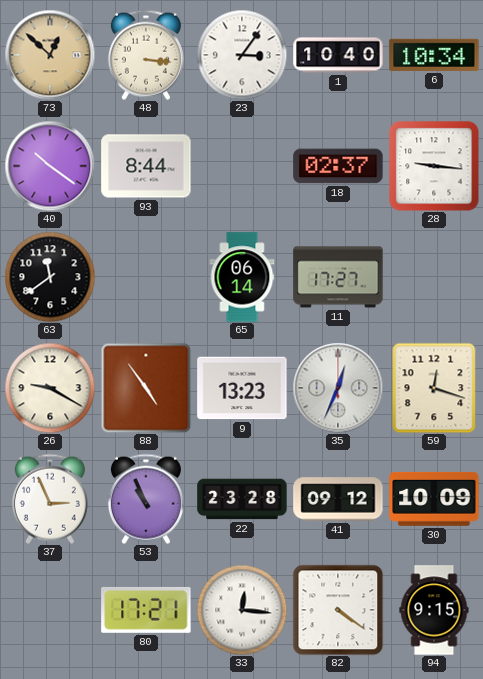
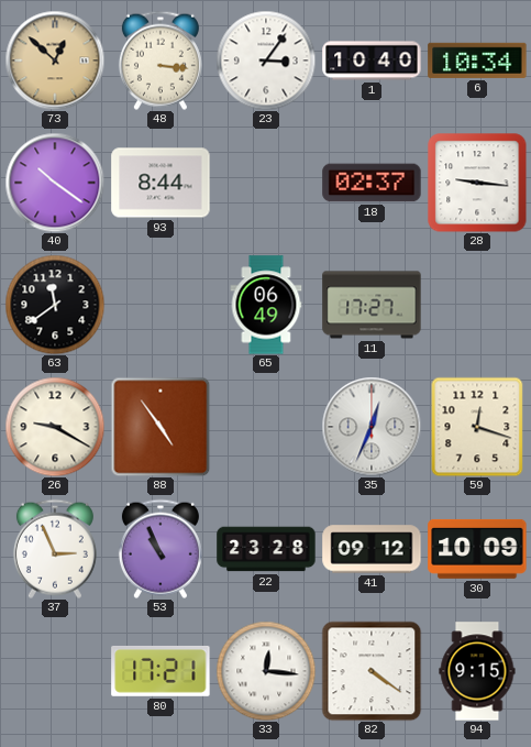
65: 06:14 -> 06:49
9: 13:23 -> none
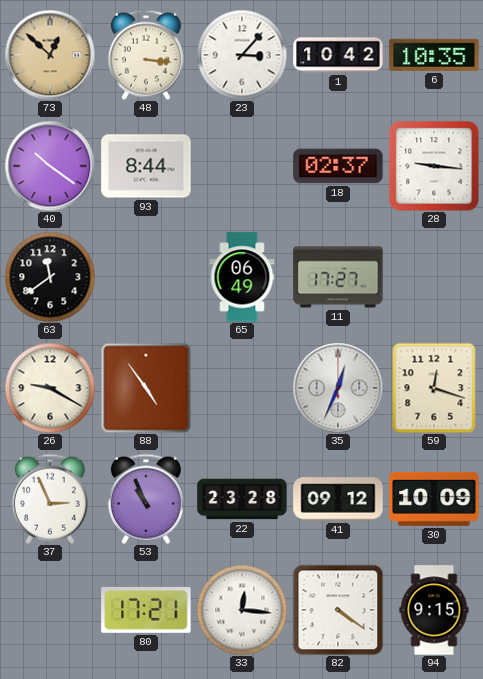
23: 3:06 -> 3:07
1: 10:40 -> 10:42
6: 10:34 -> 10:35
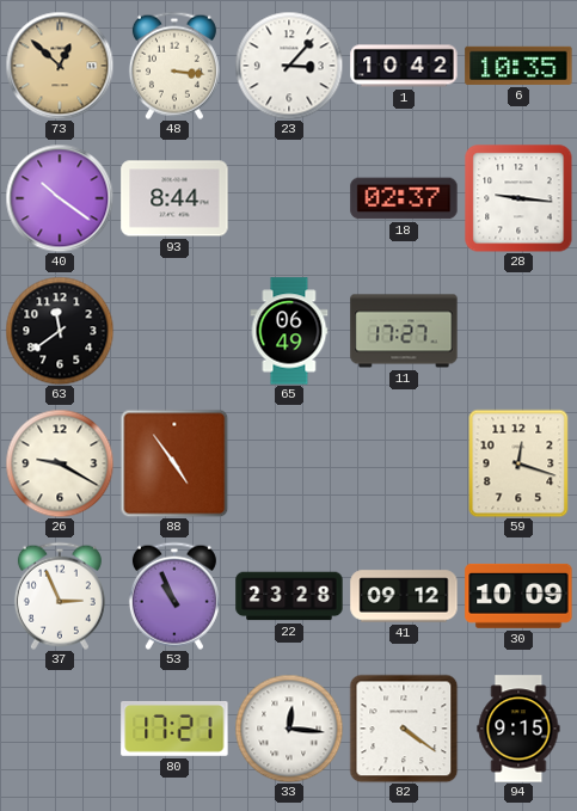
35: 12:34 -> none
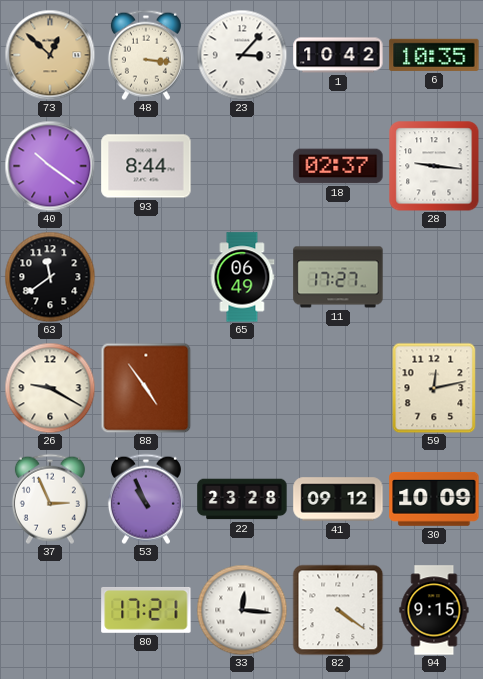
59: 12:18 -> 12:13
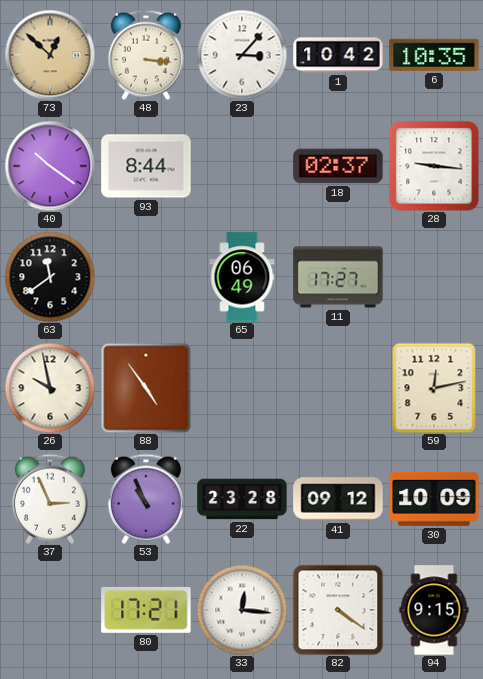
26: 9:20 -> 9:58
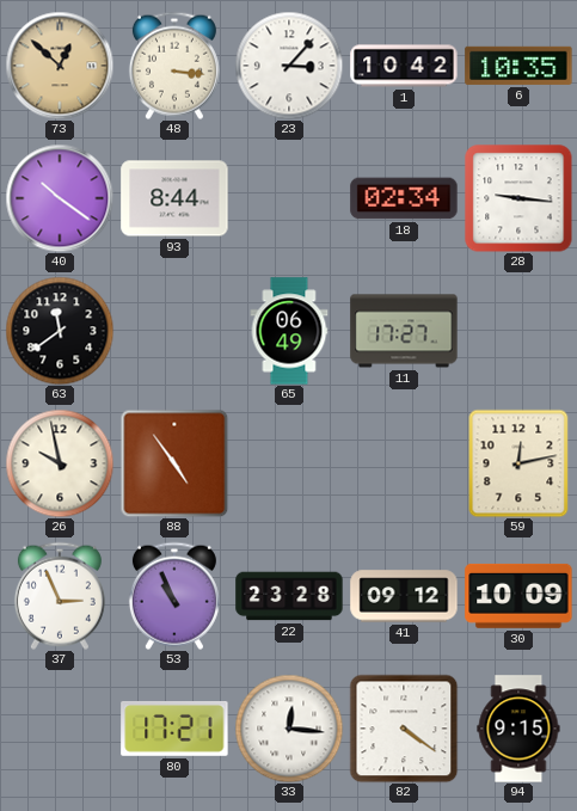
18: 02:37 -> 02:34
